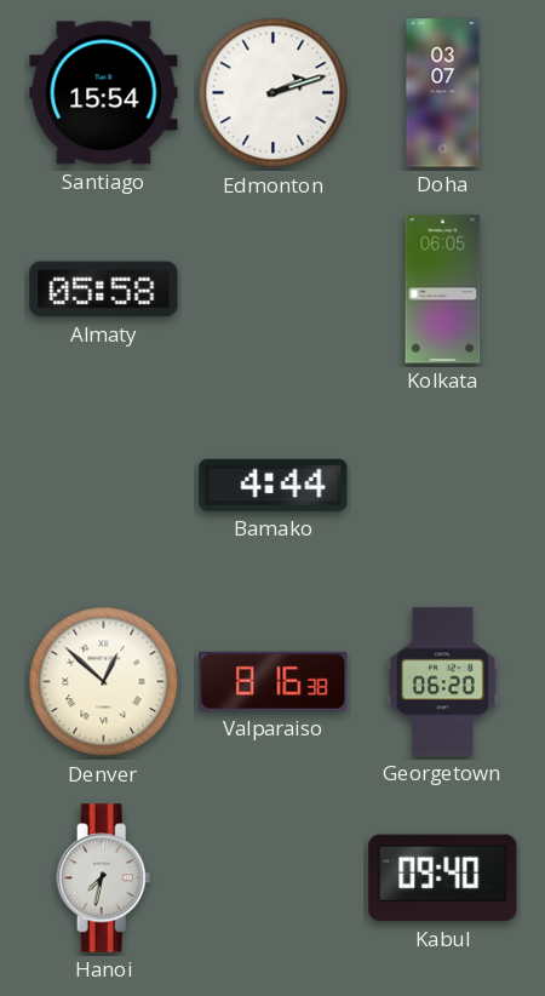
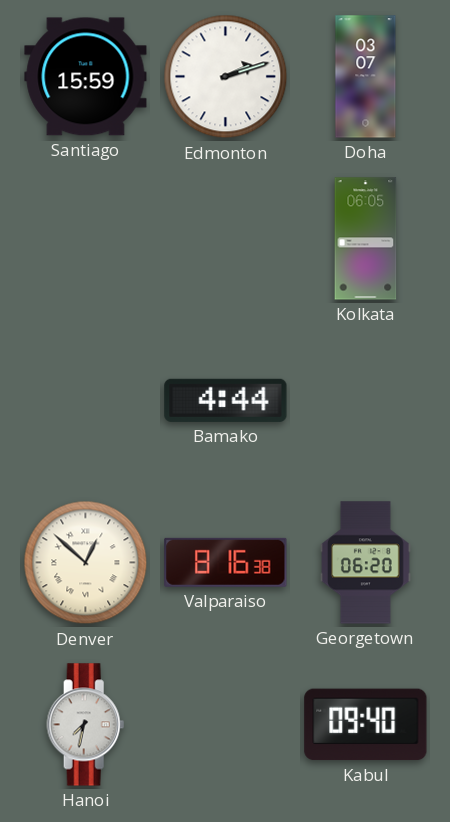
Santiago: 15:54 -> 15:59
Almaty: 05:58 -> none
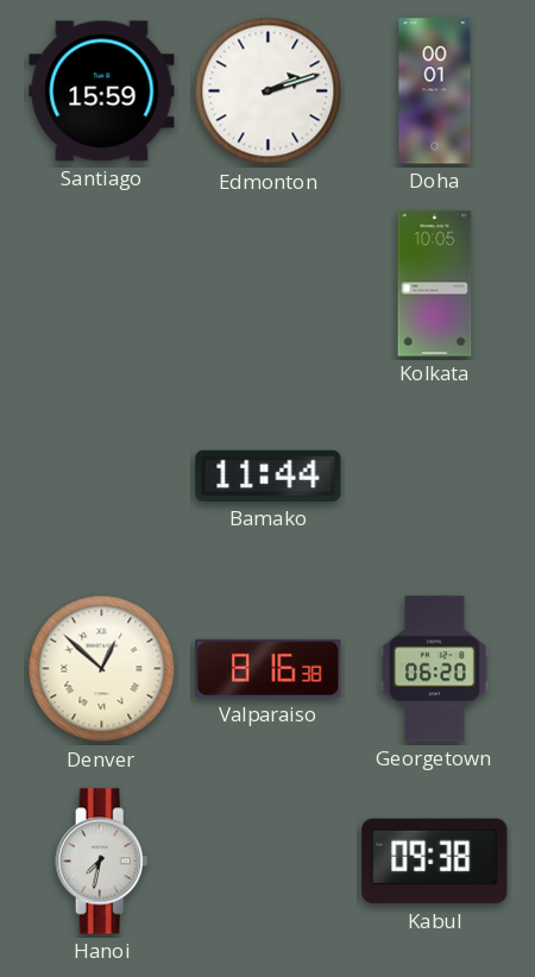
Doha: 03:07 -> 00:01
Kolkata: 06:05 -> 10:05
Bamako: 4:44 -> 11:44
Kabul: 09:40 -> 09:38
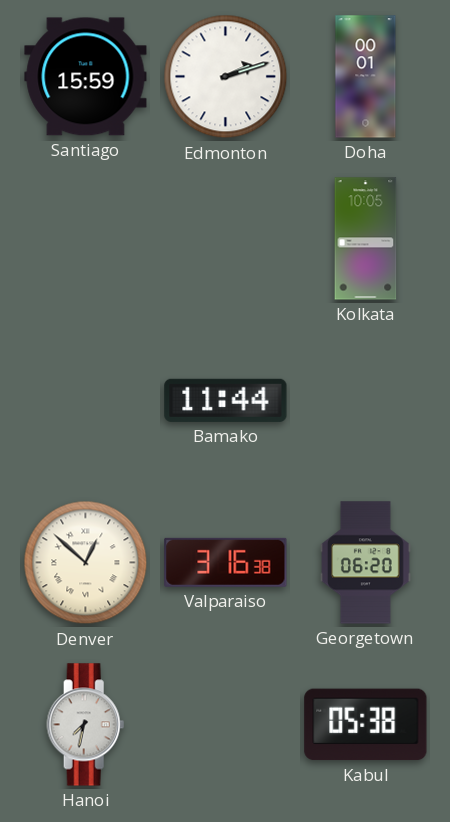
Valparaiso: 8:16 -> 3:16
Kabul: 09:38 -> 05:38
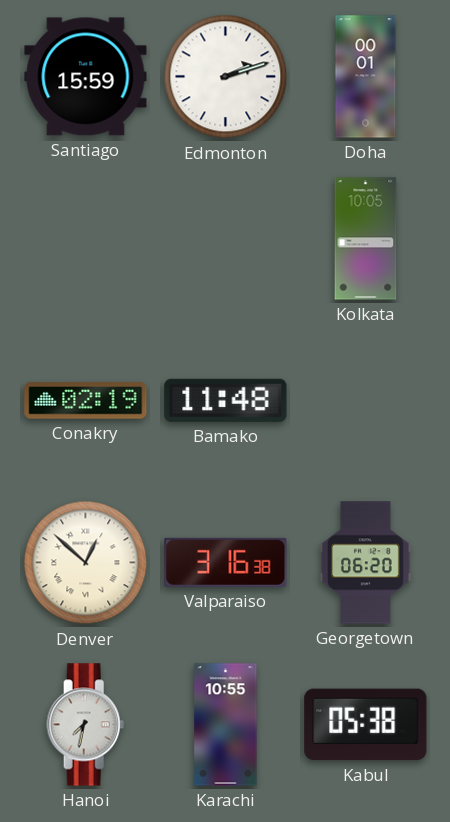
Conakry: none -> 02:19
Bamako: 11:44 -> 11:48
Karachi: none -> 10:55
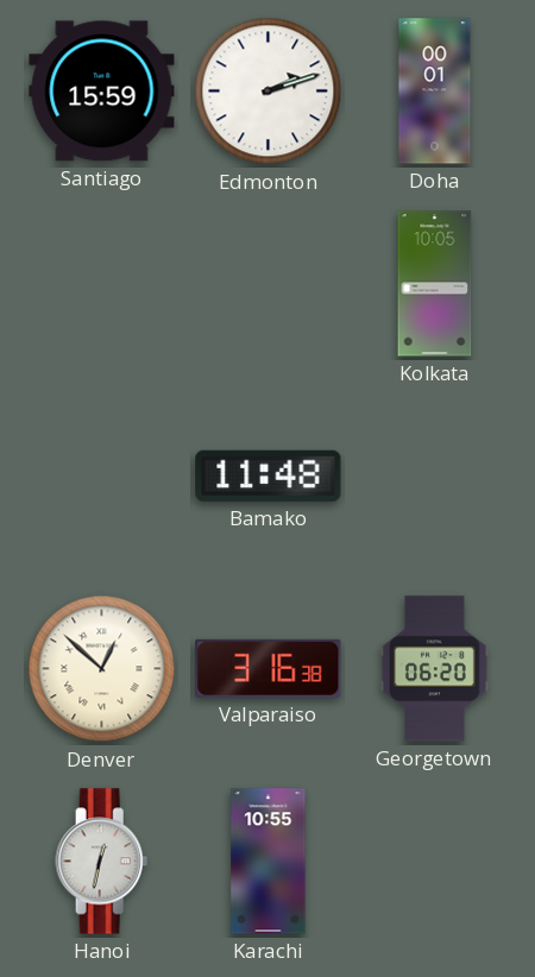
Conakry: 02:19 -> none
Hanoi: 7:32 -> 12:32
Kabul: 05:38 -> none
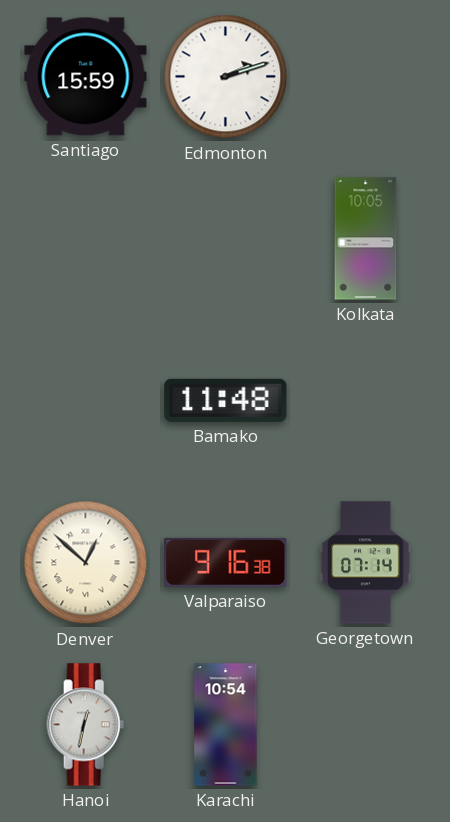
Doha: 00:01 -> none
Valparaiso: 3:16 -> 9:16
Georgetown: 06:20 -> 07:14
Karachi: 10:55 -> 10:54
